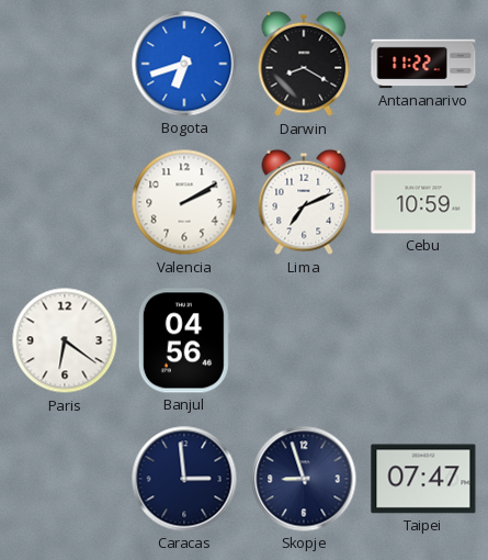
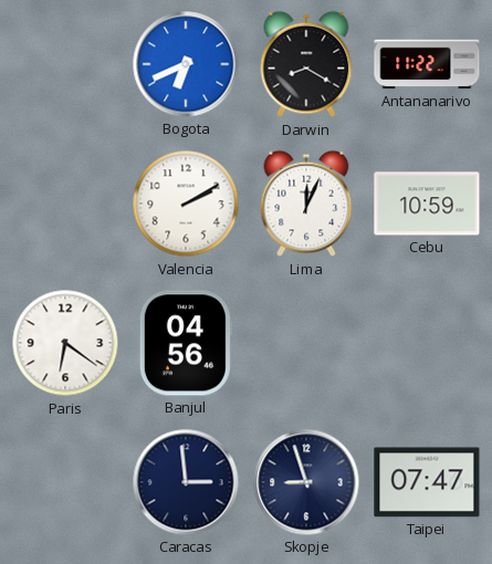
Bogota: 6:42 -> 6:41
Lima: 7:11 -> 12:04
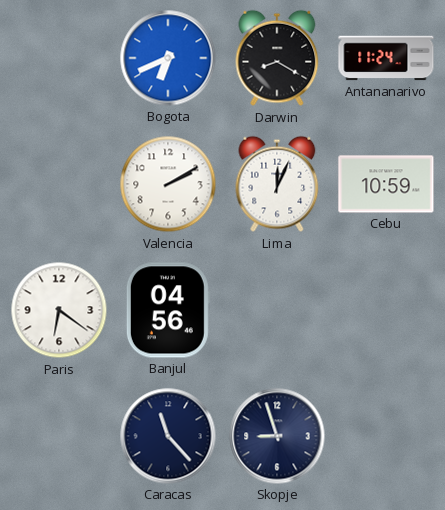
Antananarivo: 11:22 -> 11:24
Caracas: 2:59 -> 11:23
Taipei: 07:47 -> none
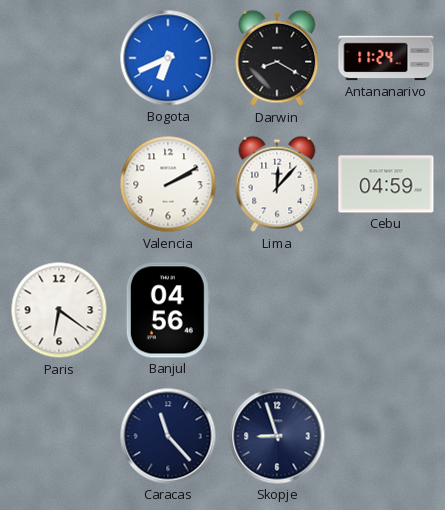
Lima: 12:04 -> 12:07
Cebu: 10:59 -> 04:59
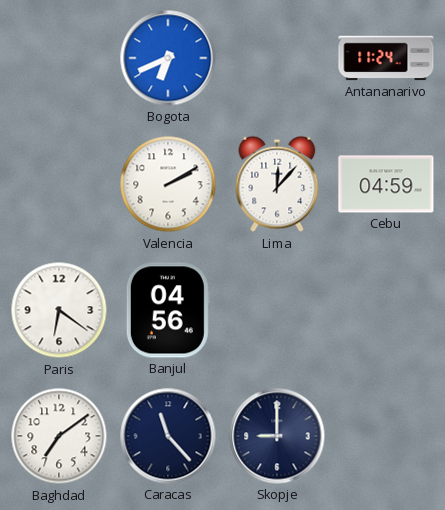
Darwin: 8:20 -> none
Baghdad: none -> 7:09
Skopje: 8:57 -> 9:00
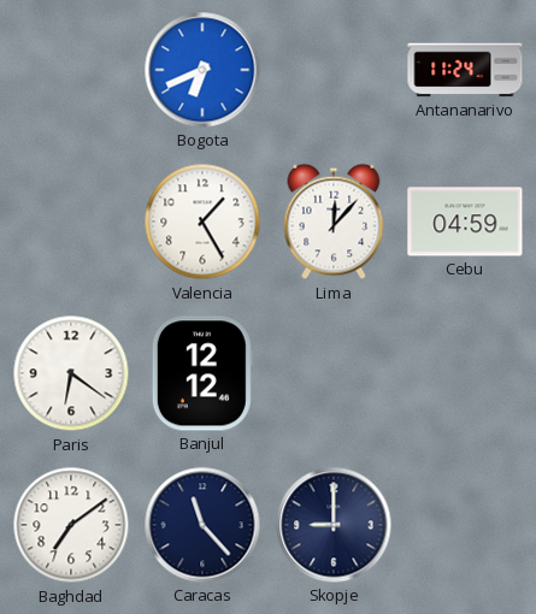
Valencia: 2:10 -> 1:25
Banjul: 04:56 -> 12:12
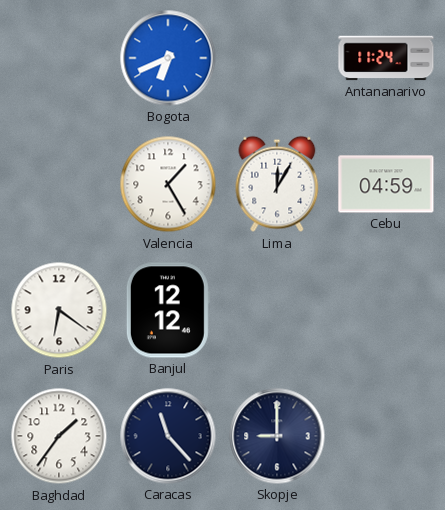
Lima: 12:07 -> 12:05
Baghdad: 7:09 -> 1:36
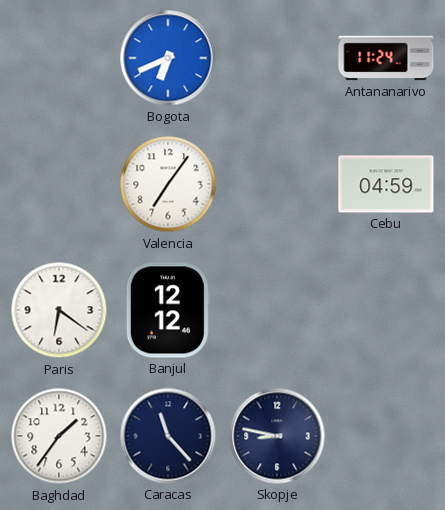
Valencia: 1:25 -> 7:06
Lima: 12:05 -> none
Skopje: 9:00 -> 8:47
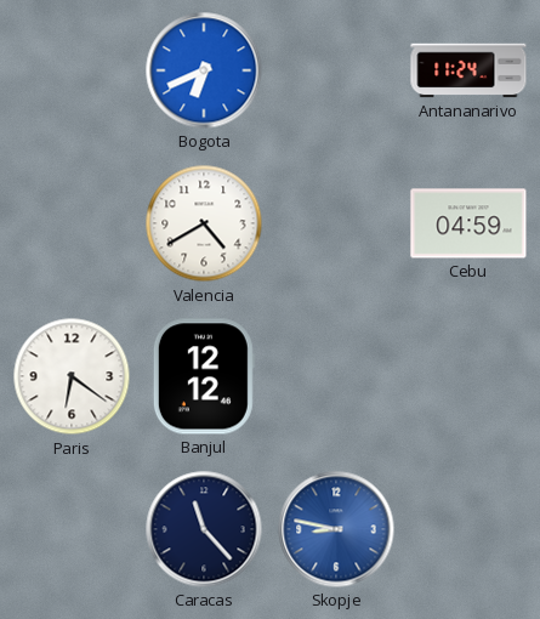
Valencia: 7:06 -> 4:40
Baghdad: 1:36 -> none
Skopje dial: navy -> blue
